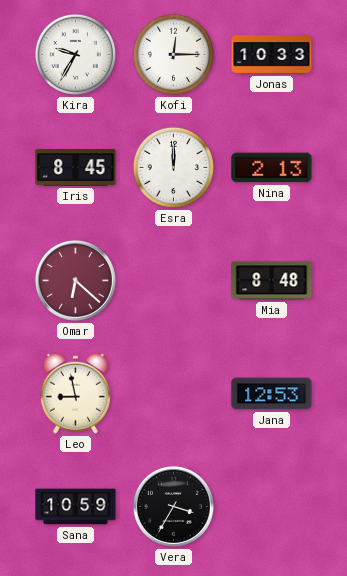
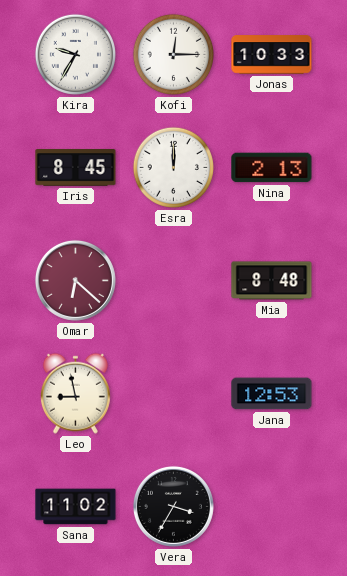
Sana: 10:59 -> 11:02
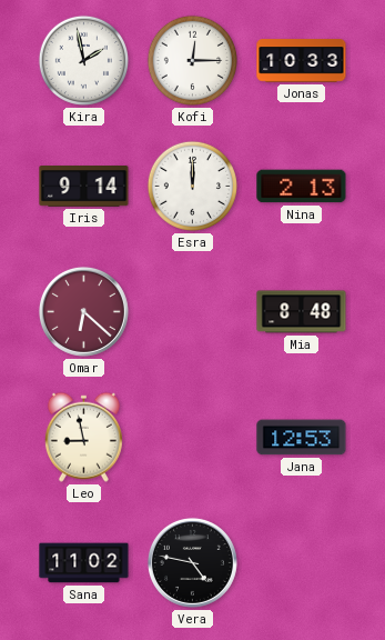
Kira: 9:35 -> 1:58
Iris: 8:45 -> 9:14
Vera: 3:35 -> 4:47
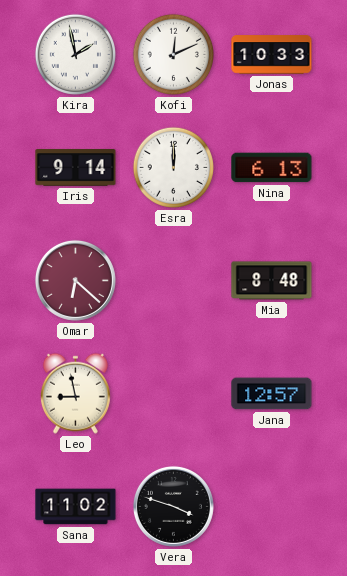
Kofi: 12:15 -> 12:11
Nina: 2:13 -> 6:13
Jana: 12:53 -> 12:57
Vera: 4:47 -> 3:48
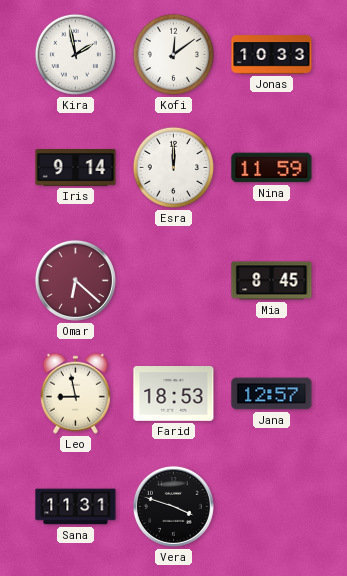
Kofi: 12:11 -> 12:09
Nina: 6:13 -> 11:59
Mia: 8:48 -> 8:45
Farid: none -> 18:53
Sana: 11:02 -> 11:31
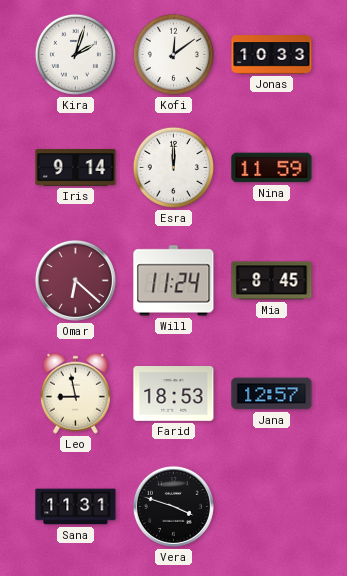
Kira: 1:58 -> 2:03
Will: none -> 11:24
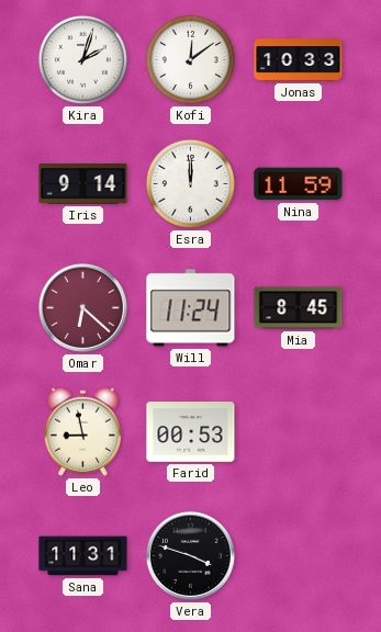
Farid: 18:53 -> 00:53
Jana: 12:57 -> none
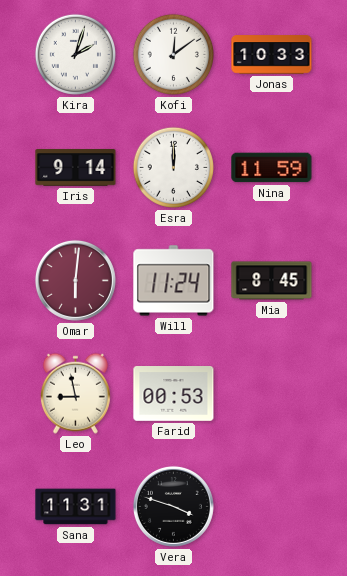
Omar: 6:22 -> 6:01
